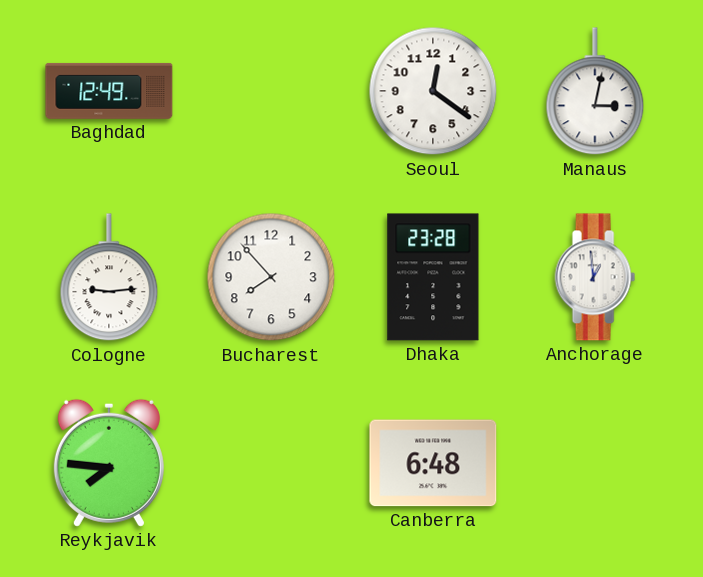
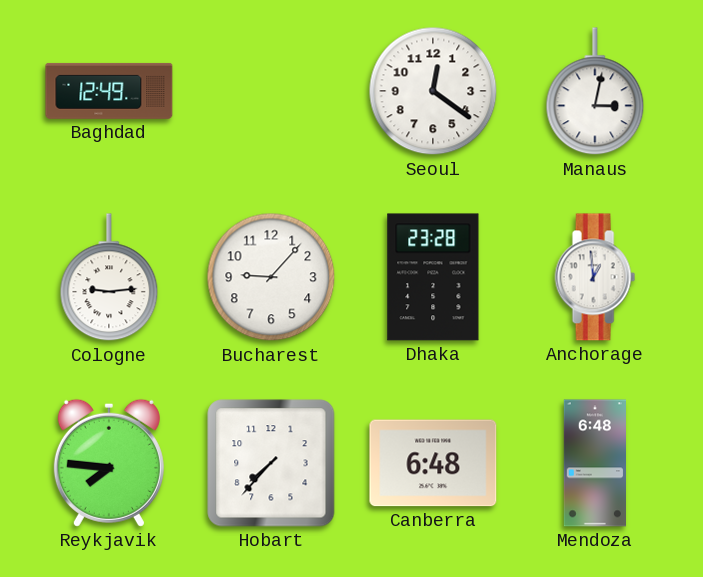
Bucharest: 7:53 -> 9:07
Hobart: none -> 7:37
Mendoza: none -> 6:48
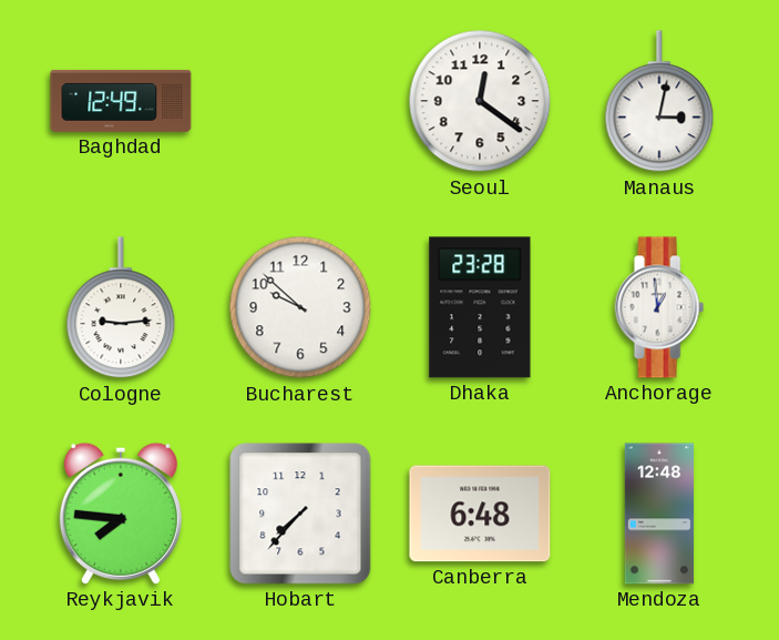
Bucharest: 9:07 -> 9:52
Mendoza: 6:48 -> 12:48
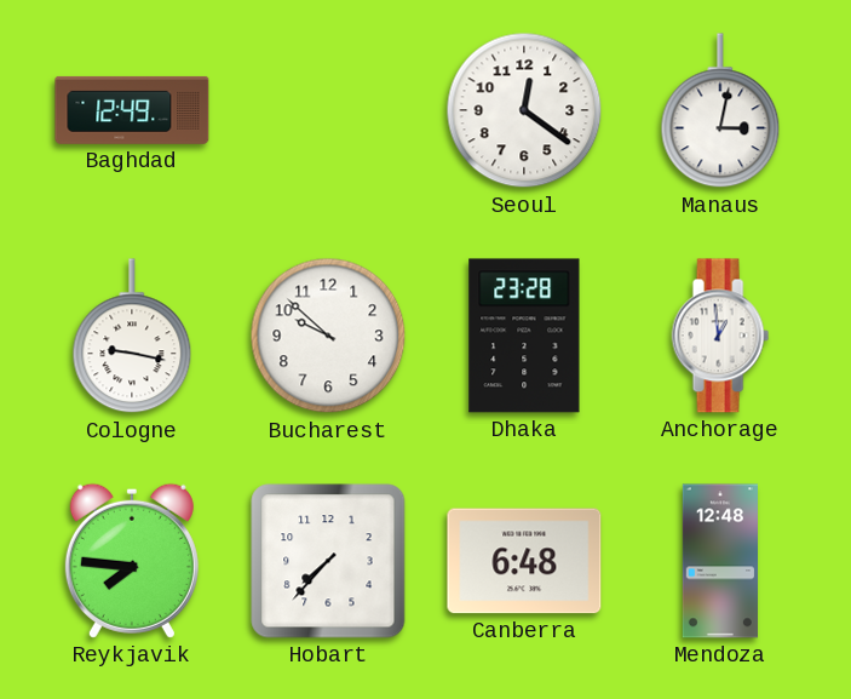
Cologne: 9:14 -> 9:17
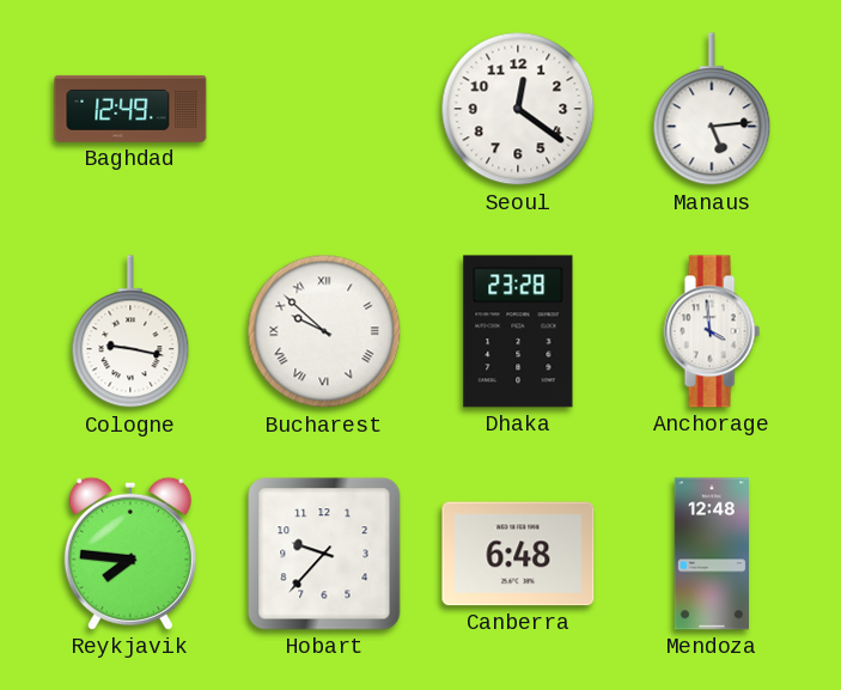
Manaus: 3:02 -> 5:14
Bucharest numerals: Arabic -> Roman
Anchorage: 12:59 -> 3:59
Hobart: 7:37 -> 9:37
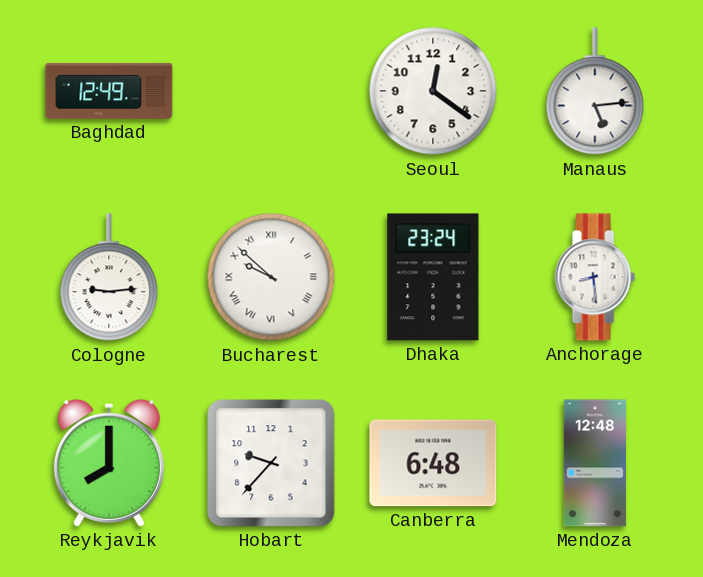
Cologne: 9:17 -> 9:14
Dhaka: 23:28 -> 23:24
Anchorage: 3:59 -> 8:29
Reykjavik: 7:46 -> 8:00
